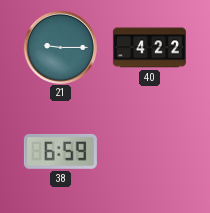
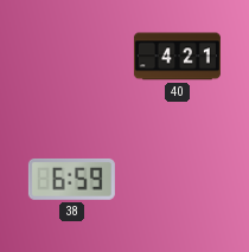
21: 9:15 -> none
40: 4:22 -> 4:21
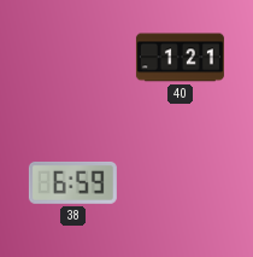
40: 4:21 -> 1:21
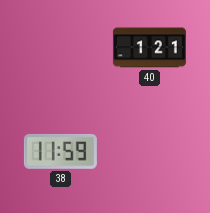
38: 6:59 -> 11:59
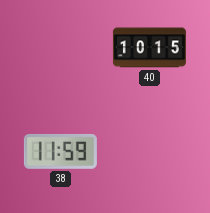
40: 1:21 -> 10:15
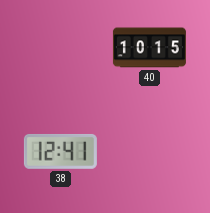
38: 11:59 -> 12:41
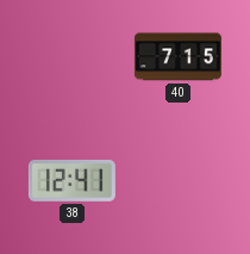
40: 10:15 -> 7:15
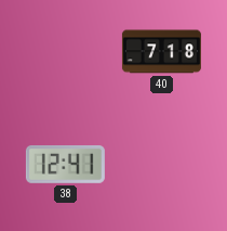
40: 7:15 -> 7:18
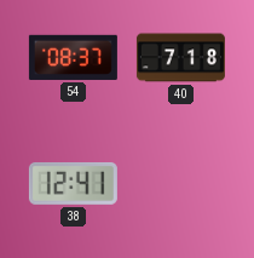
54: none -> 08:37
